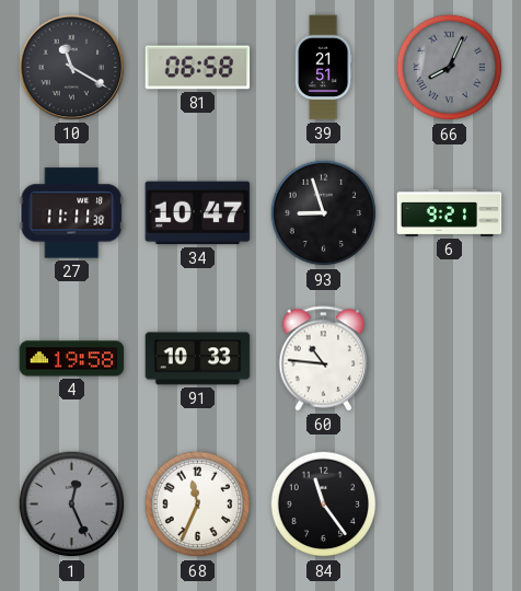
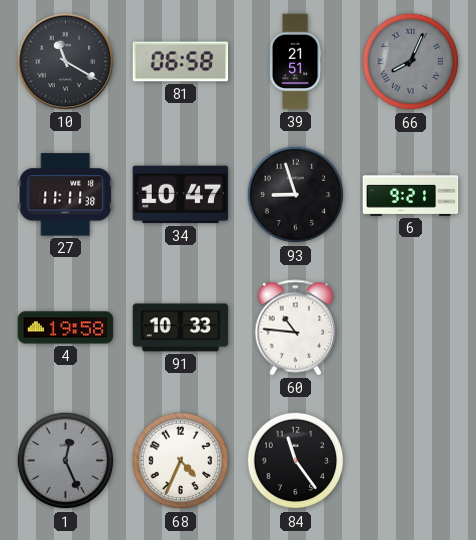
68: 11:34 -> 4:34
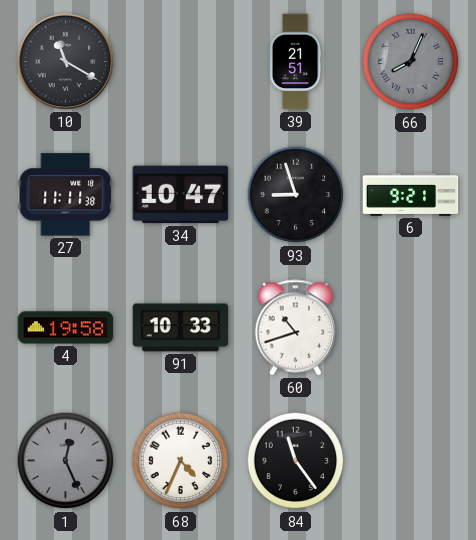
81: 06:58 -> none
60: 10:46 -> 10:42
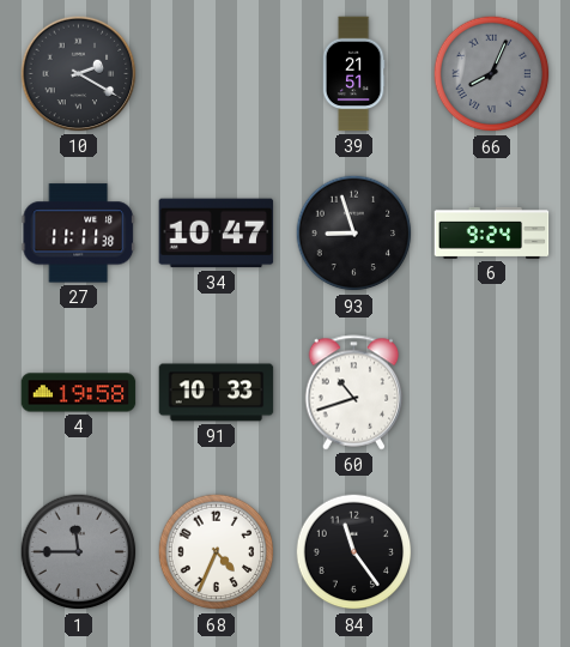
10: 11:20 -> 2:20
6: 9:21 -> 9:24
1: 12:26 -> 11:45
